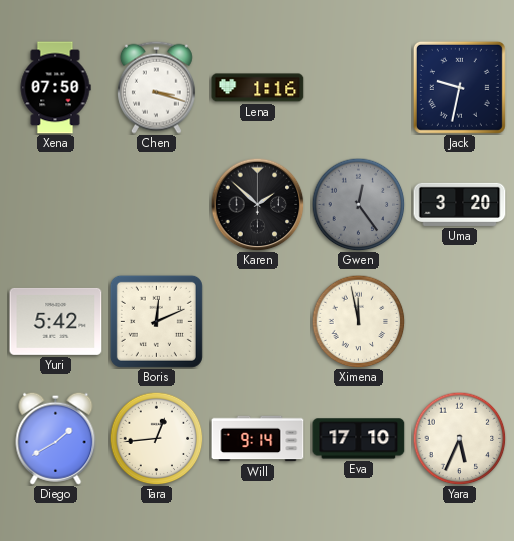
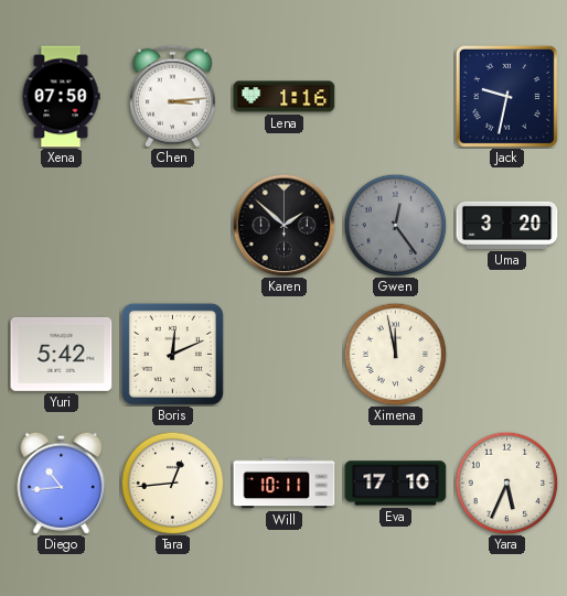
Chen: 3:18 -> 3:14
Diego: 1:40 -> 10:44
Will: 9:14 -> 10:11
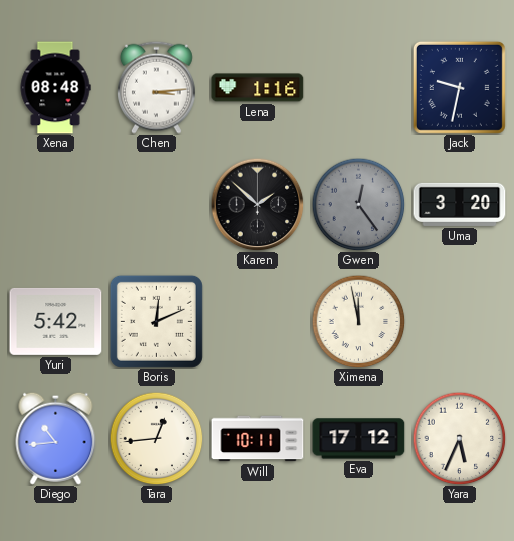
Xena: 07:50 -> 08:48
Eva: 17:10 -> 17:12
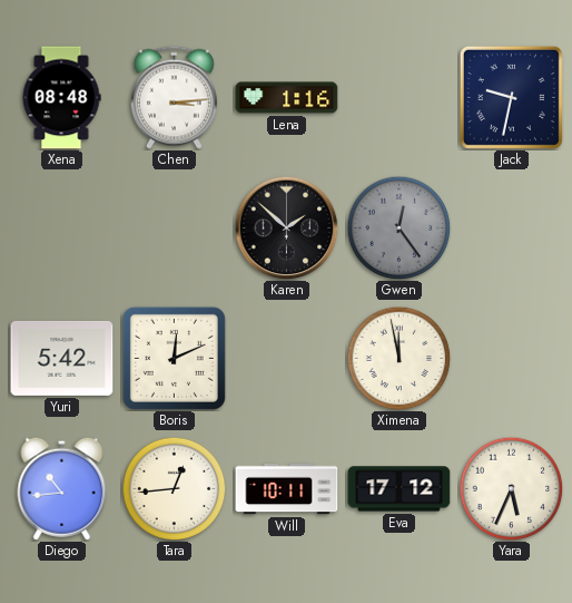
Uma: 3:20 -> none
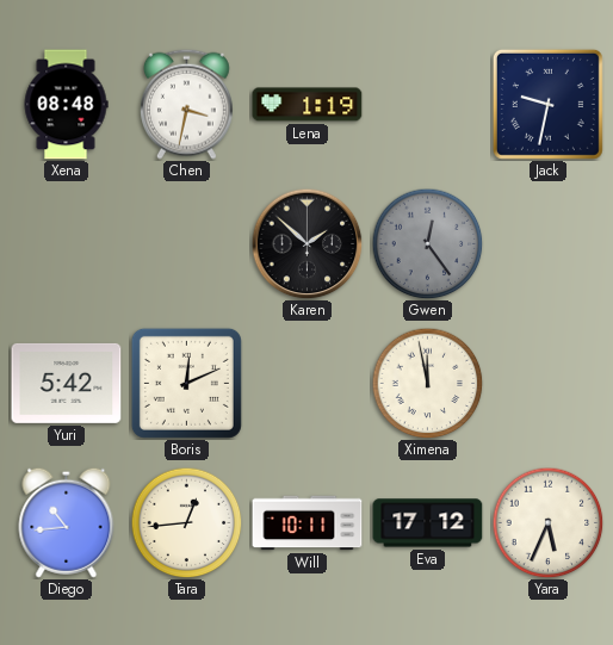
Chen: 3:14 -> 3:32
Lena: 1:16 -> 1:19
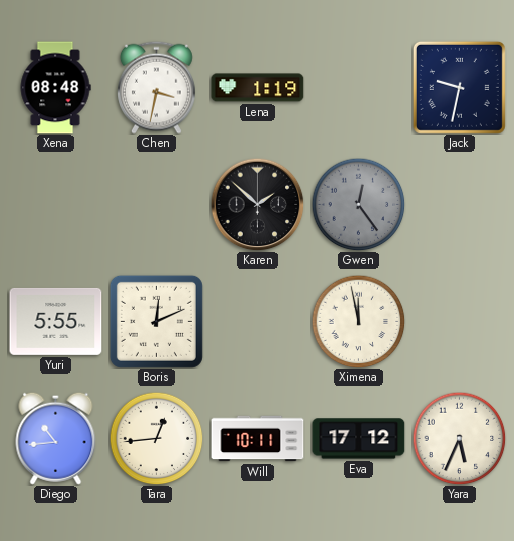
Yuri: 5:42 -> 5:55
